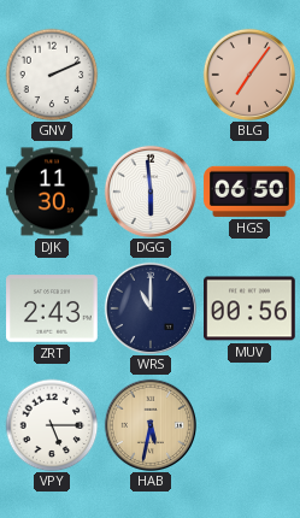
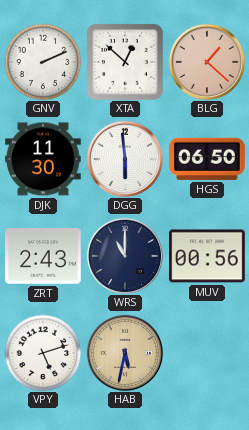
XTA: none -> 12:52
BLG: 7:06 -> 1:22
VPY: 5:15 -> 5:12
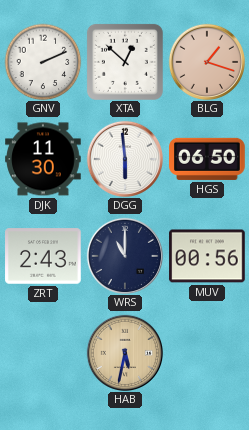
BLG: 1:22 -> 1:18
VPY: 5:12 -> none
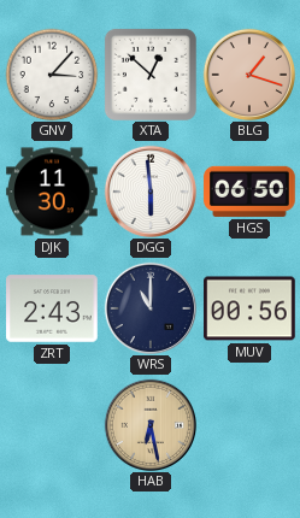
GNV: 2:11 -> 3:07
HAB: 5:32 -> 6:28
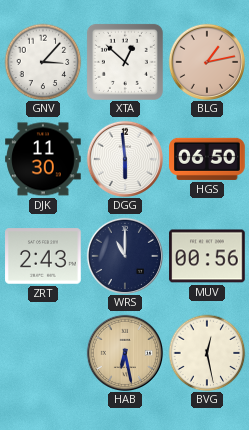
BLG: 1:18 -> 1:13
BVG: none -> 12:28
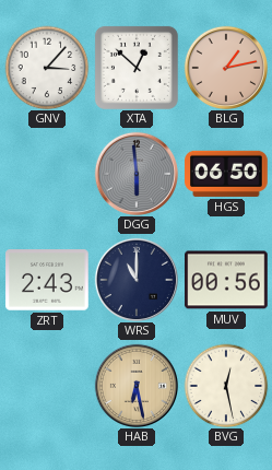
DJK: 11:30 -> none
DGG dial: white -> grey
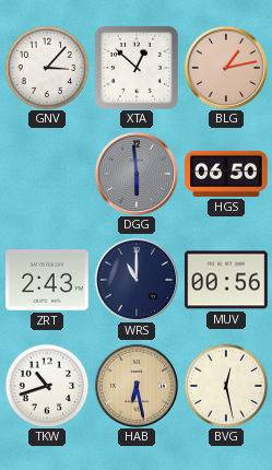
TKW: none -> 10:42
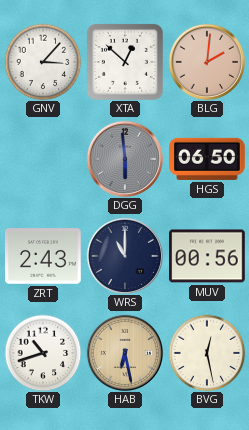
BLG: 1:13 -> 2:01
